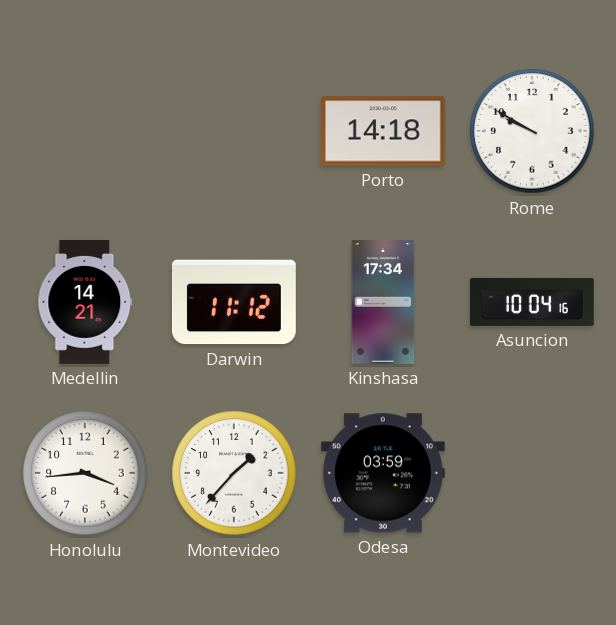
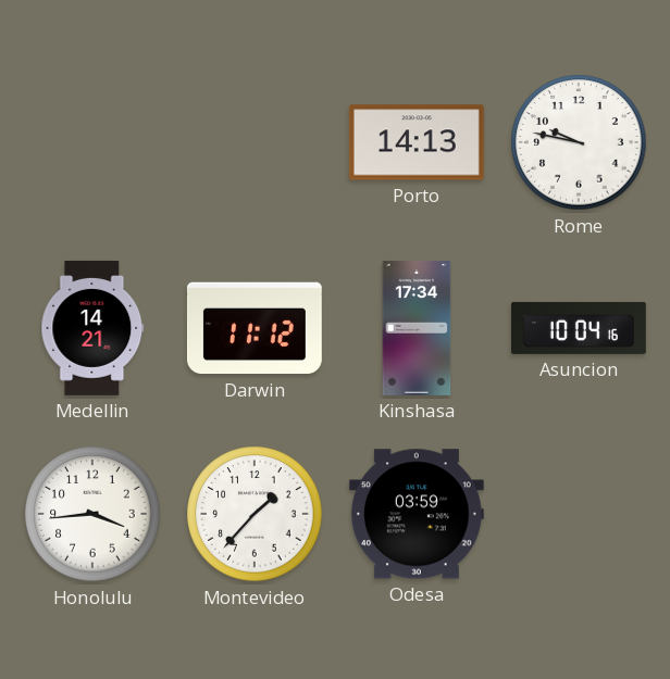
Porto: 14:18 -> 14:13
Rome: 9:50 -> 9:47
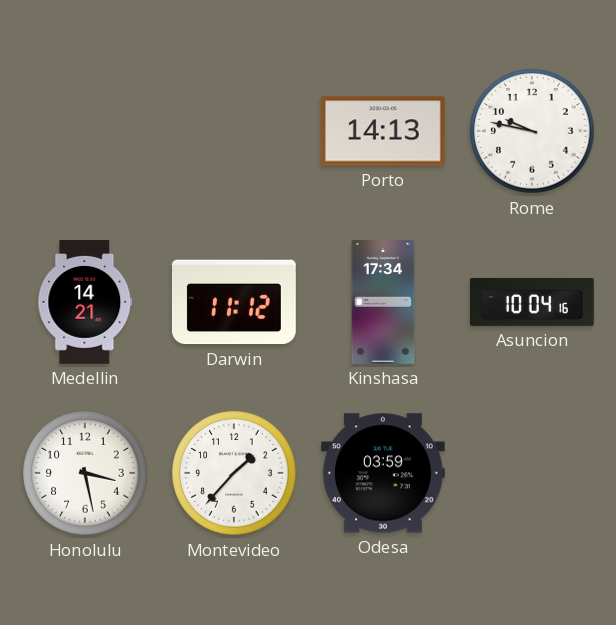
Honolulu: 3:44 -> 3:28
